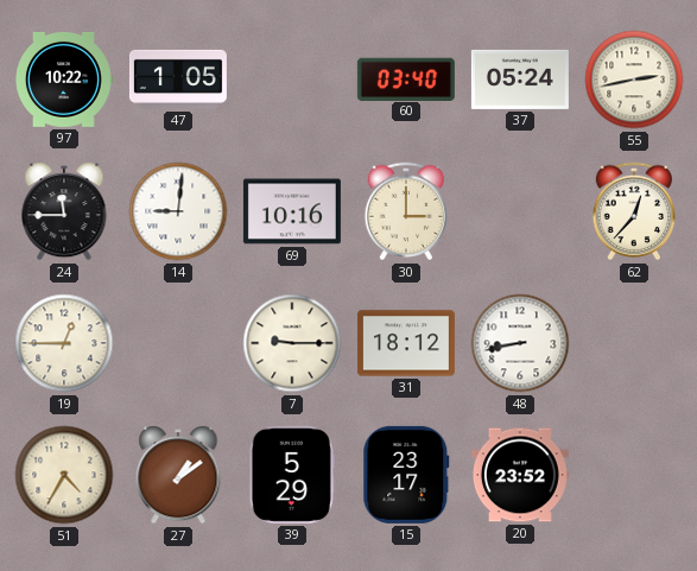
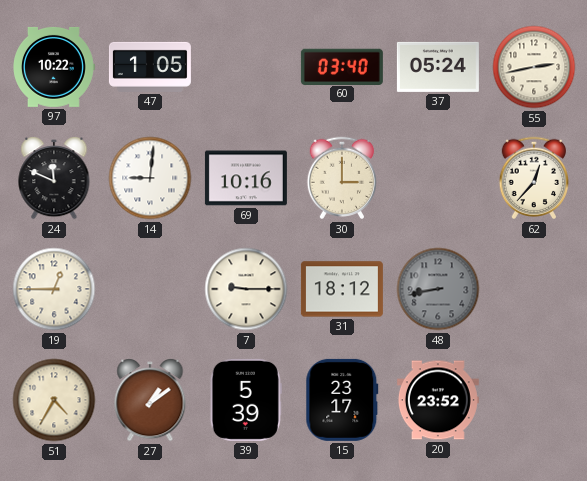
24: 11:45 -> 11:49
48 dial: white -> grey
39: 5:29 -> 5:39
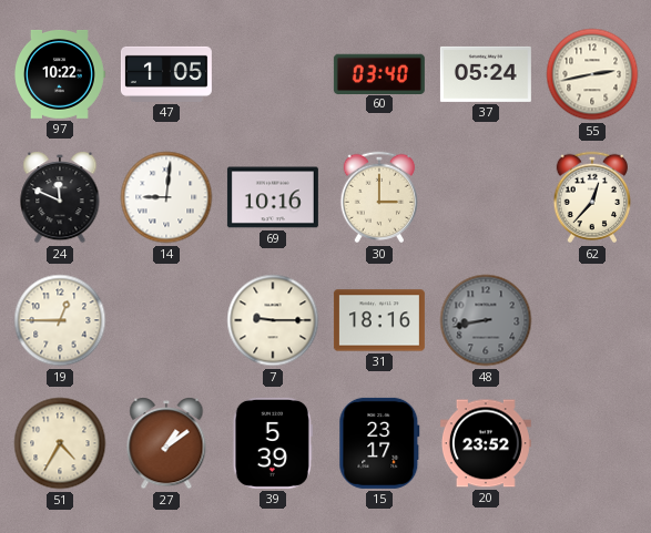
31: 18:12 -> 18:16
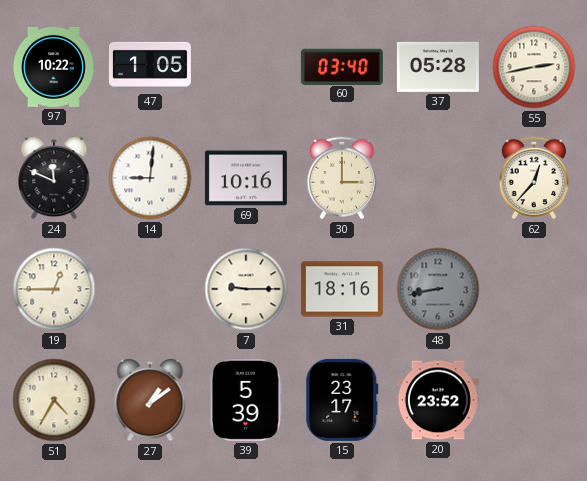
37: 05:24 -> 05:28
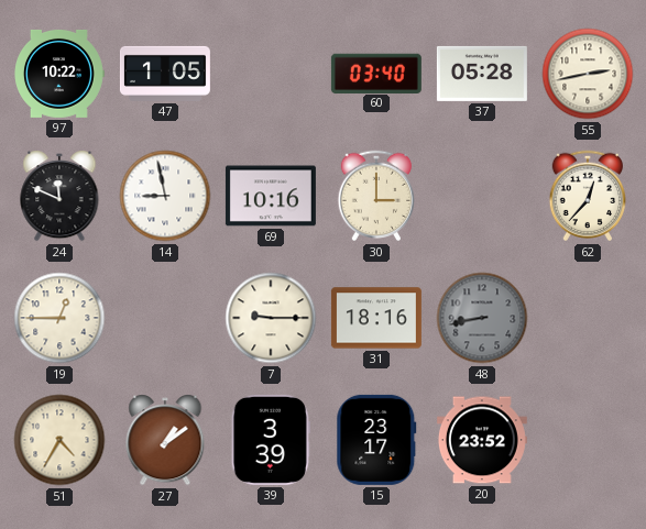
14: 9:01 -> 8:58
39: 5:39 -> 3:39
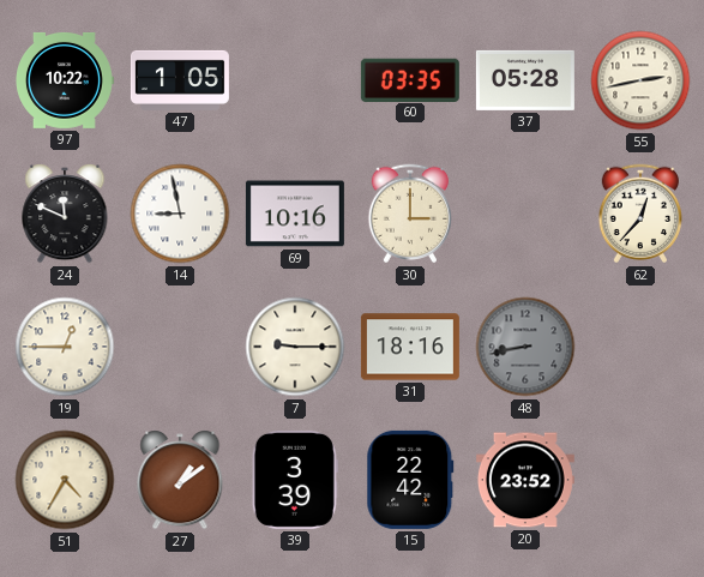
60: 03:40 -> 03:35
15: 23:17 -> 22:42
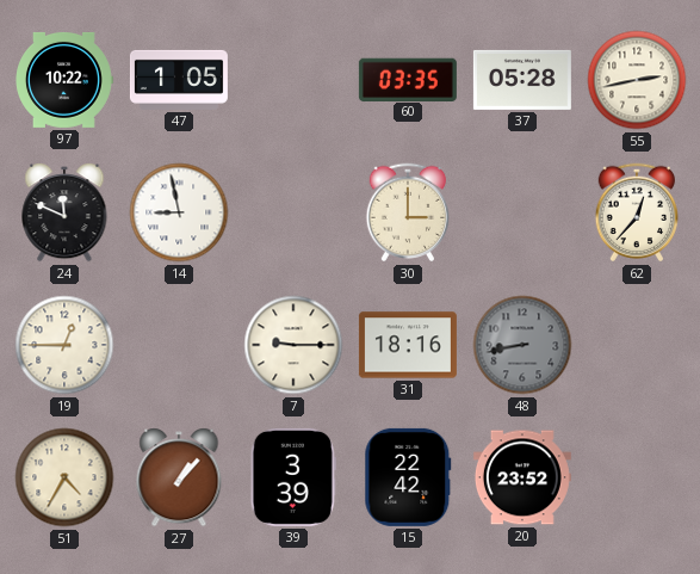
69: 10:16 -> none
27: 1:09 -> 1:07
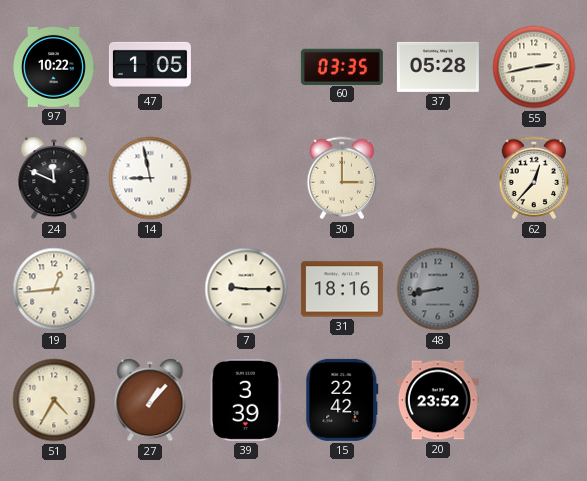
19: 12:45 -> 12:44
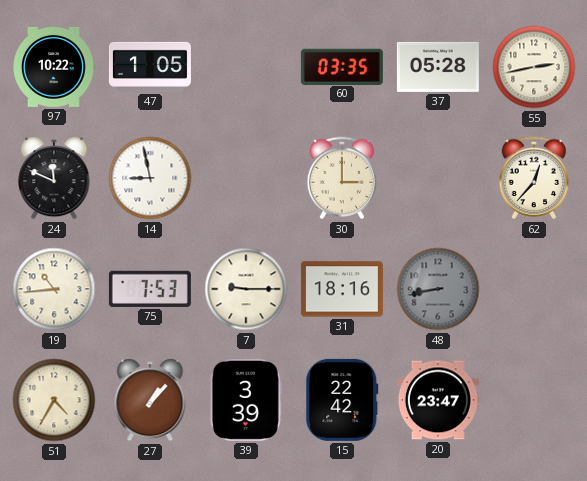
19: 12:44 -> 10:44
75: none -> 7:53
20: 23:52 -> 23:47
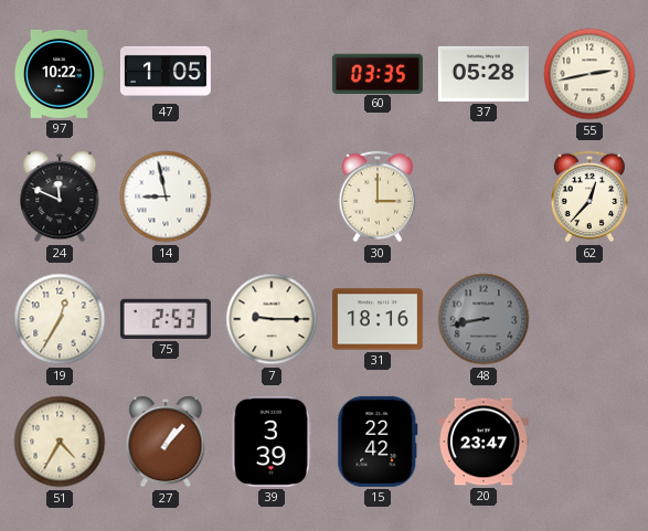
19: 10:44 -> 12:35
75: 7:53 -> 2:53
